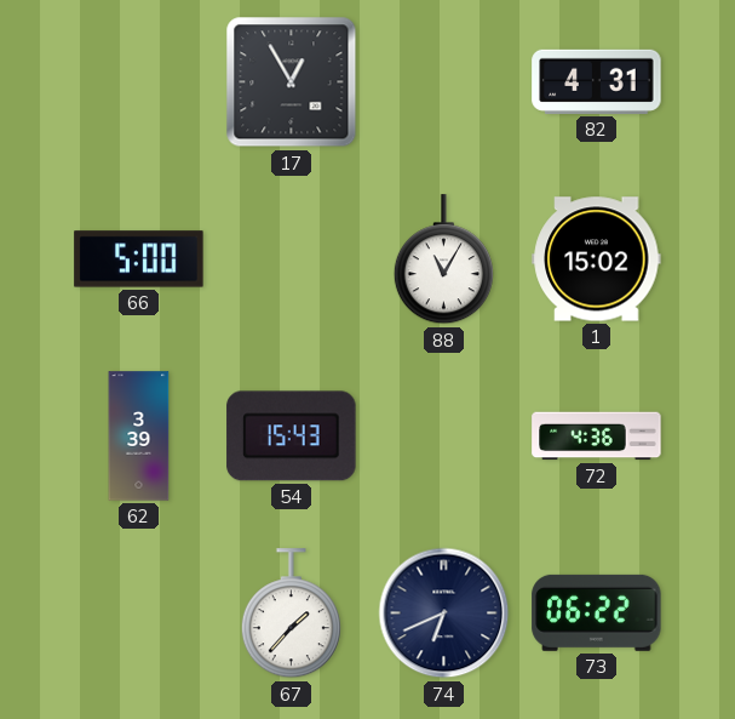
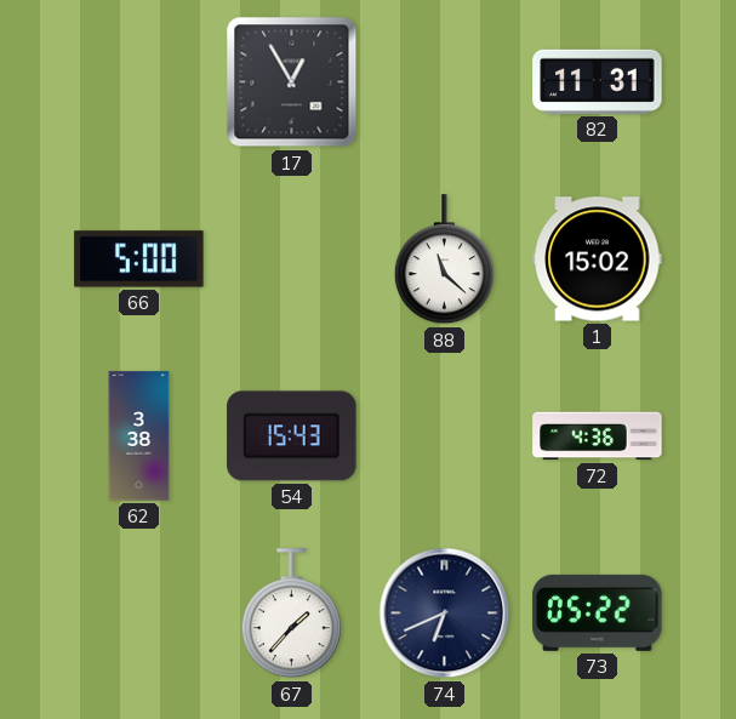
82: 4:31 -> 11:31
88: 11:05 -> 11:22
62: 3:39 -> 3:38
73: 06:22 -> 05:22
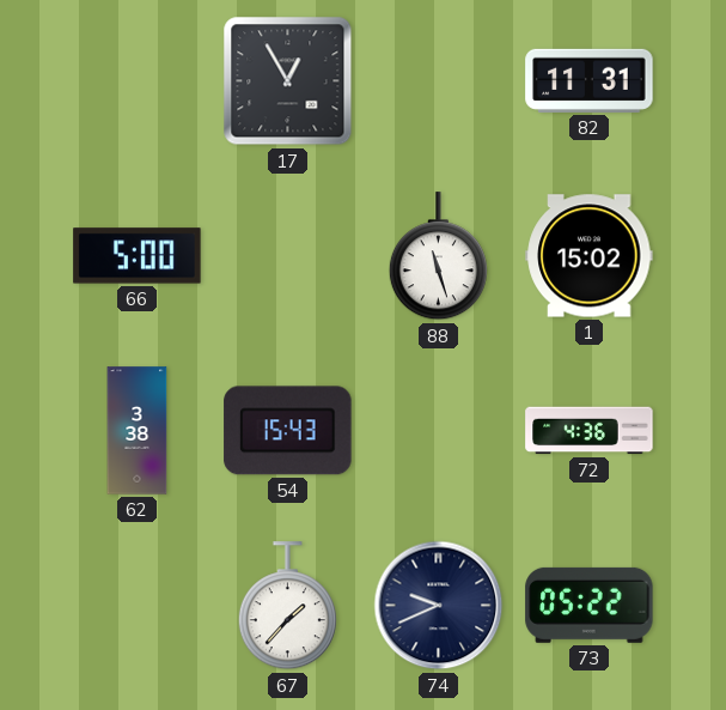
88: 11:22 -> 11:27
74: 6:41 -> 9:41
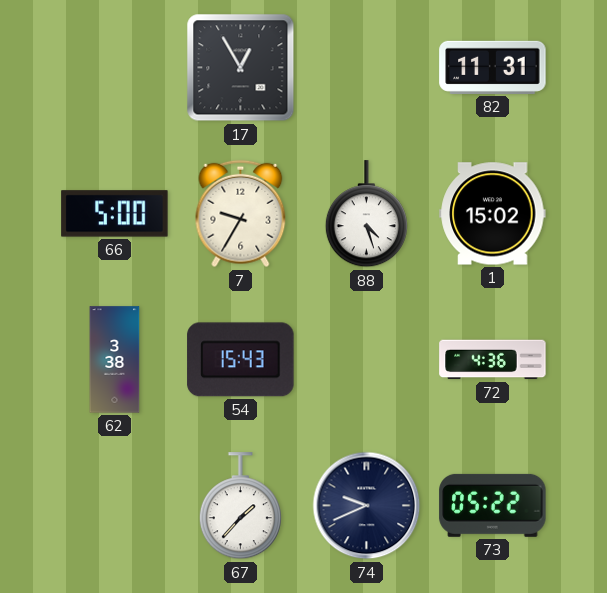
7: none -> 9:35
88: 11:27 -> 4:27
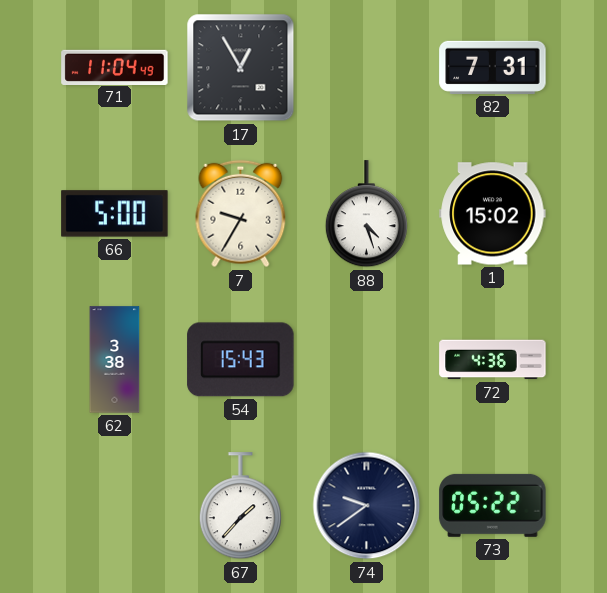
71: none -> 11:04
82: 11:31 -> 7:31
74: 9:41 -> 9:39
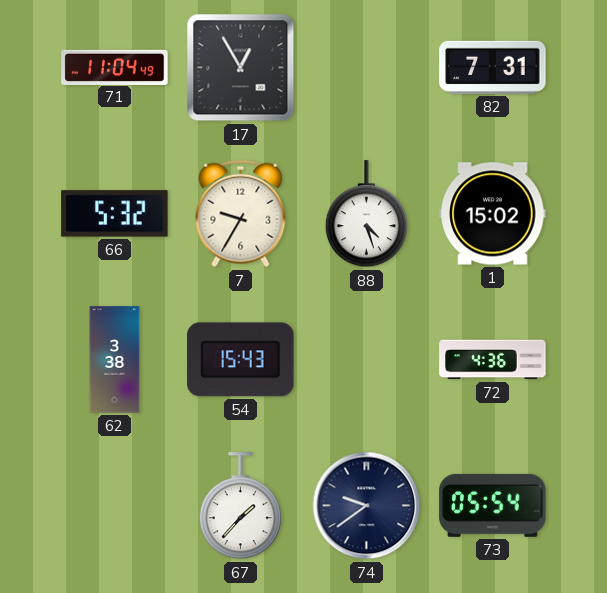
66: 5:00 -> 5:32
73: 05:22 -> 05:54
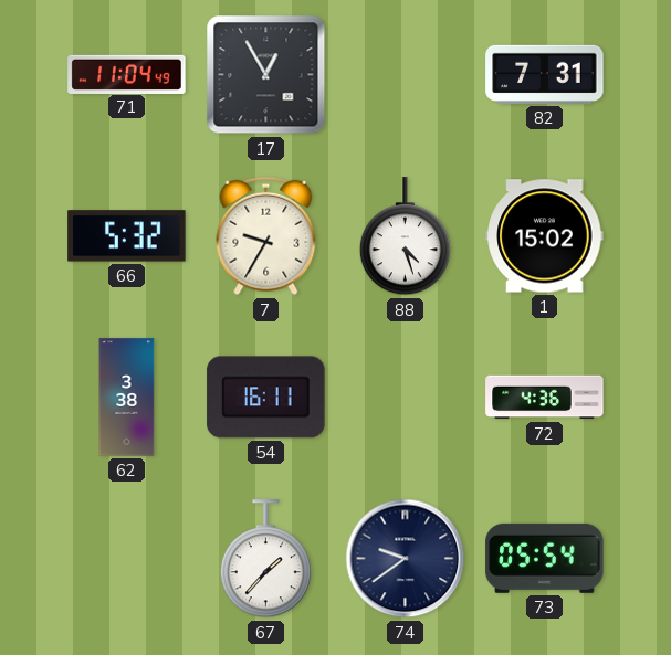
54: 15:43 -> 16:11
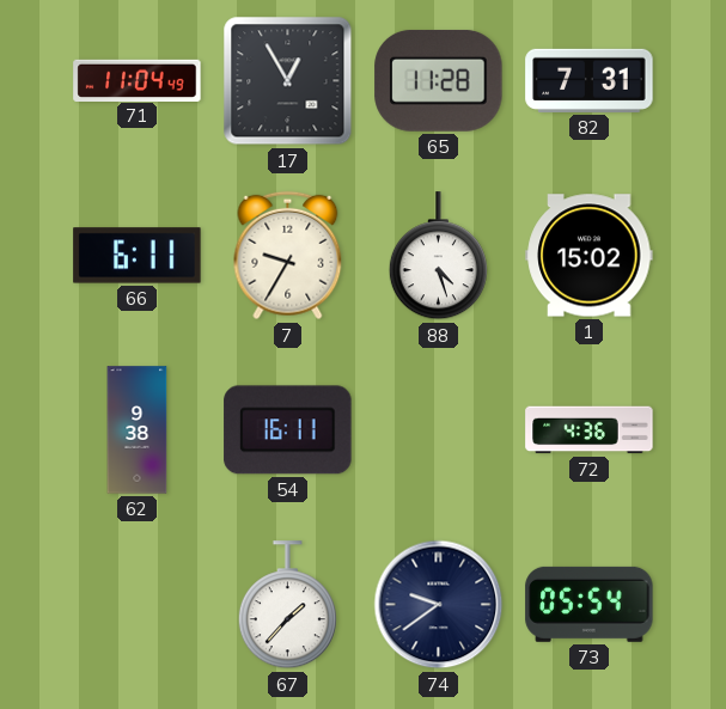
65: none -> 11:28
66: 5:32 -> 6:11
62: 3:38 -> 9:38
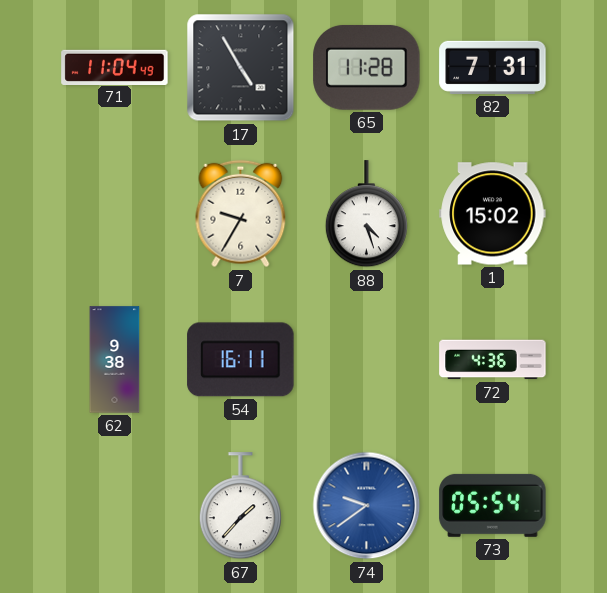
17: 12:55 -> 4:55
66: 6:11 -> none
74 dial: navy -> blue
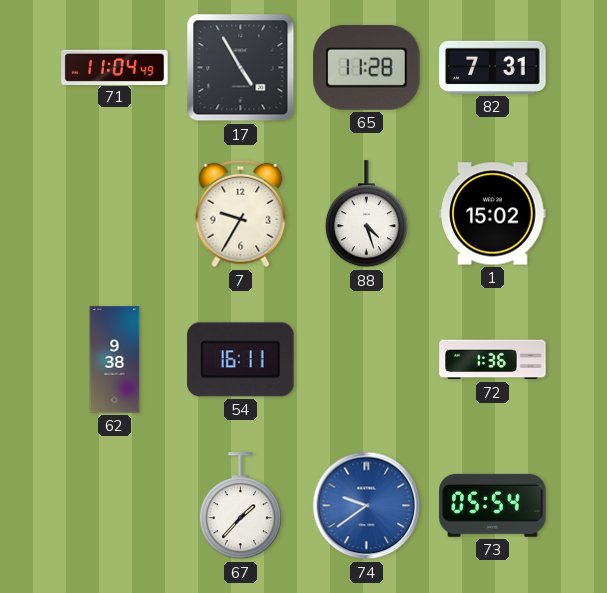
72: 4:36 -> 1:36
